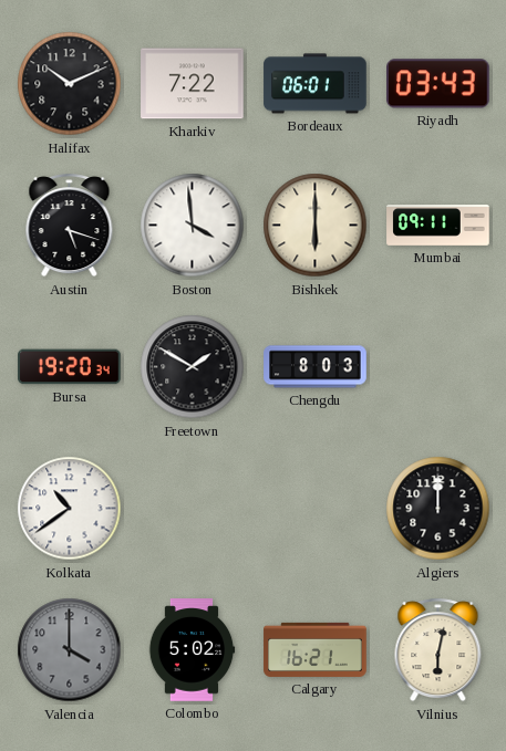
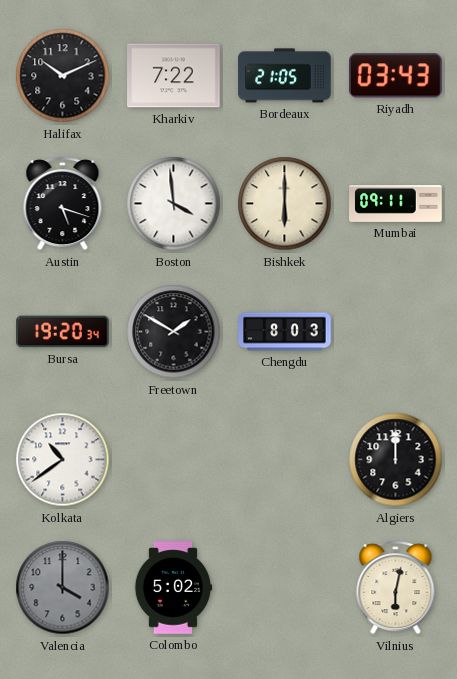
Bordeaux: 06:01 -> 21:05
Calgary: 16:21 -> none
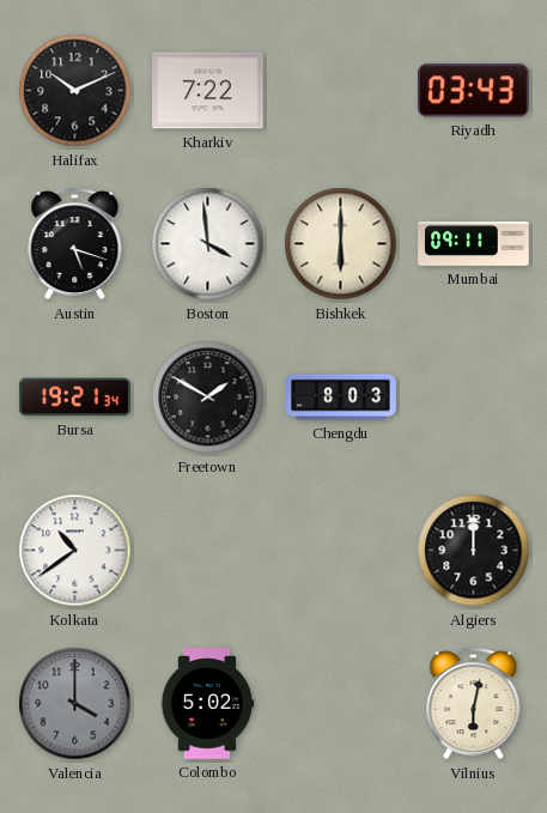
Bordeaux: 21:05 -> none
Bursa: 19:20 -> 19:21
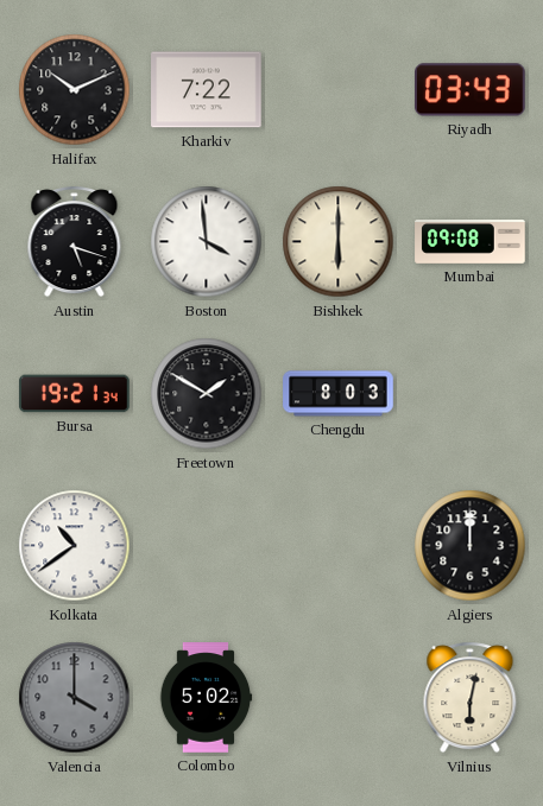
Mumbai: 09:11 -> 09:08
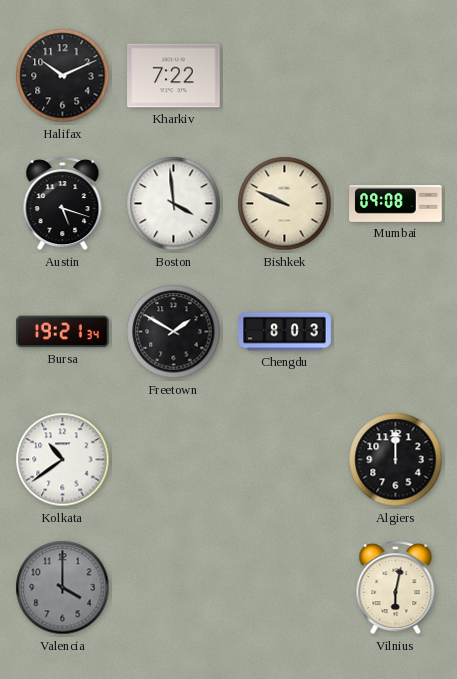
Riyadh: 03:43 -> none
Bishkek: 6:00 -> 9:49
Colombo: 5:02 -> none
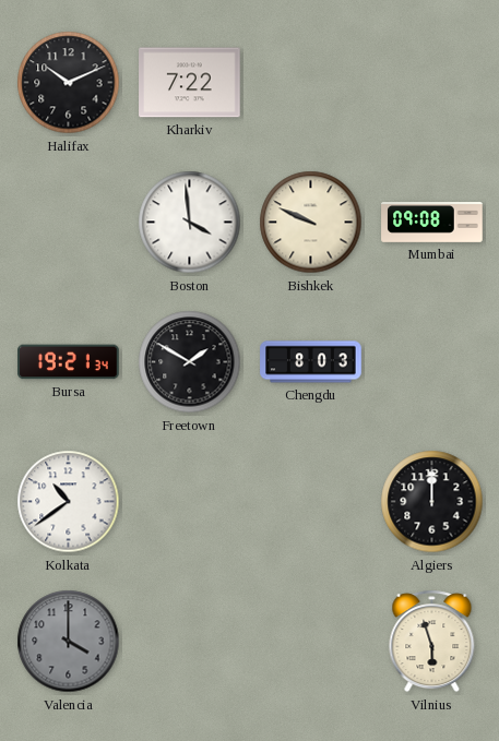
Austin: 5:18 -> none
Vilnius: 6:02 -> 5:57
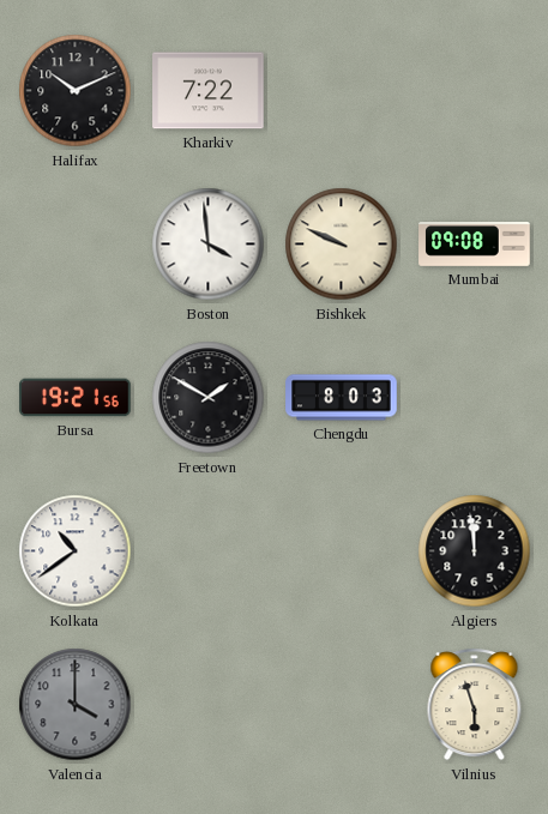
Bursa: 19:21:34 -> 19:21:56
Algiers: 12:00 -> 11:59
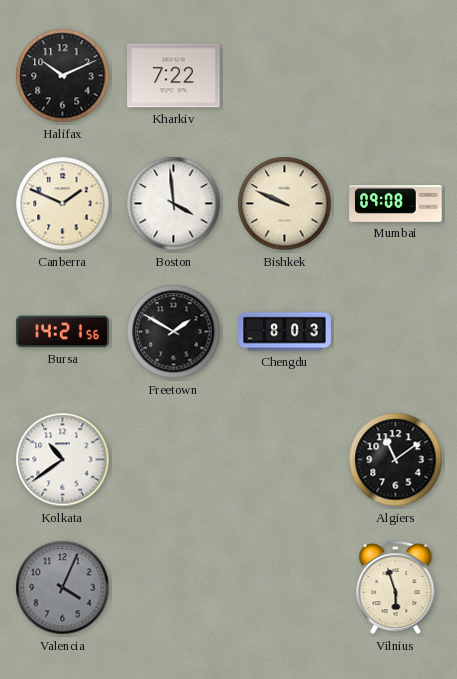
Canberra: none -> 1:49
Bursa: 19:21 -> 14:21
Algiers: 11:59 -> 11:09
Valencia: 4:00 -> 4:04
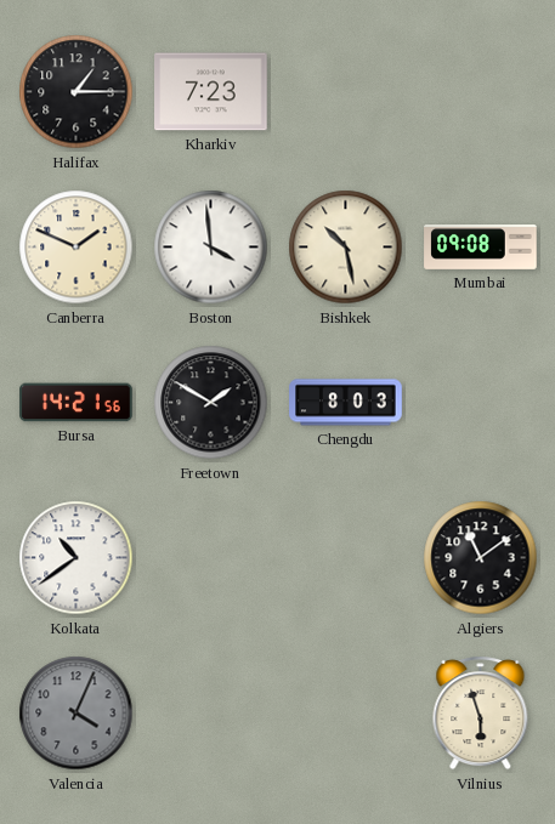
Halifax: 10:11 -> 1:15
Kharkiv: 7:22 -> 7:23
Bishkek: 9:49 -> 10:28
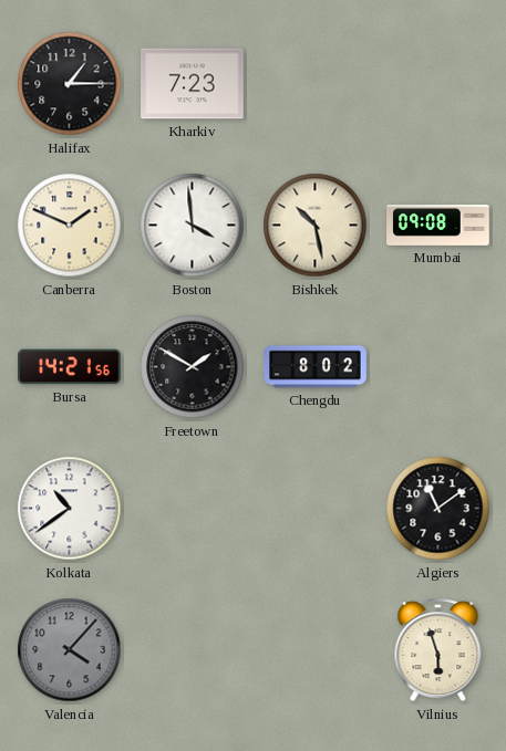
Chengdu: 8:03 -> 8:02
Valencia: 4:04 -> 4:07
